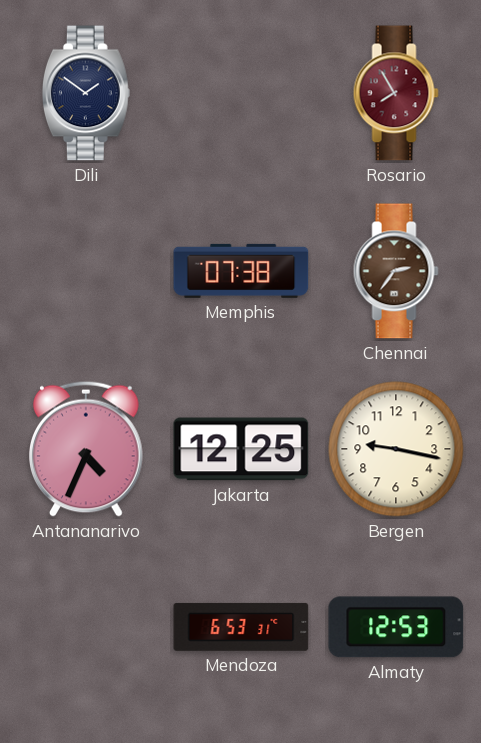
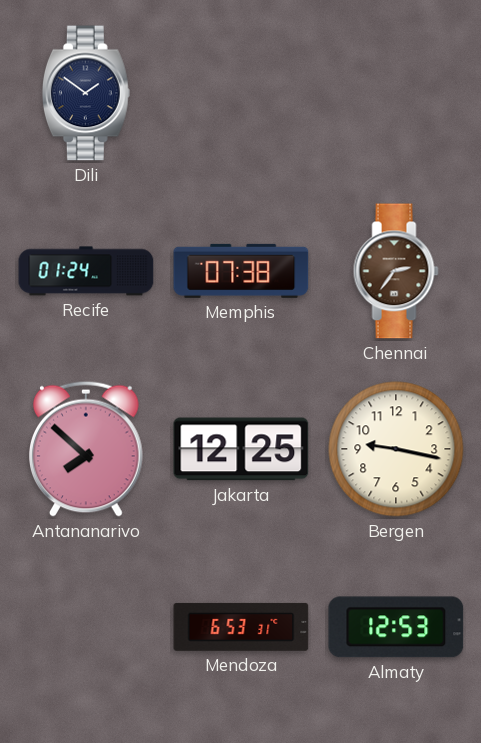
Rosario: 7:55 -> none
Recife: none -> 01:24
Antananarivo: 4:34 -> 7:52
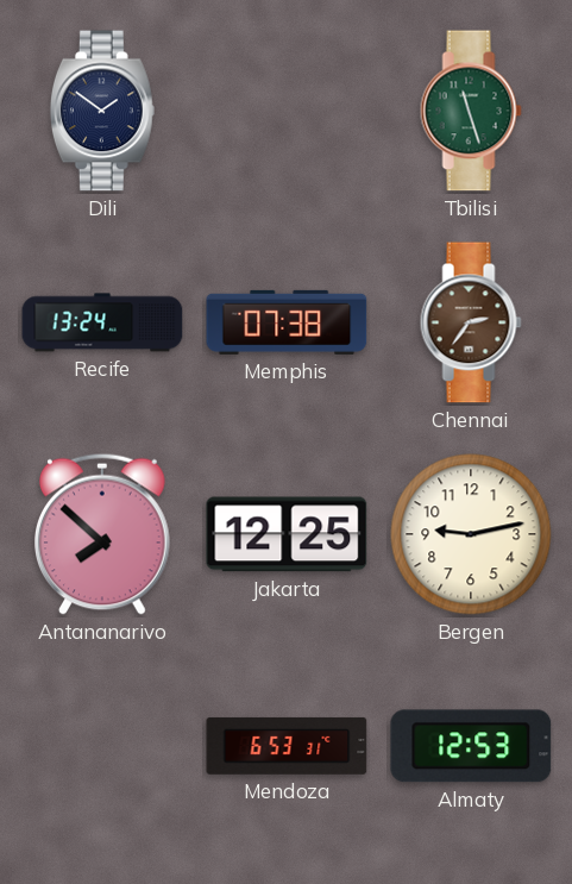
Tbilisi: none -> 11:27
Recife: 01:24 -> 13:24
Bergen: 9:17 -> 9:13
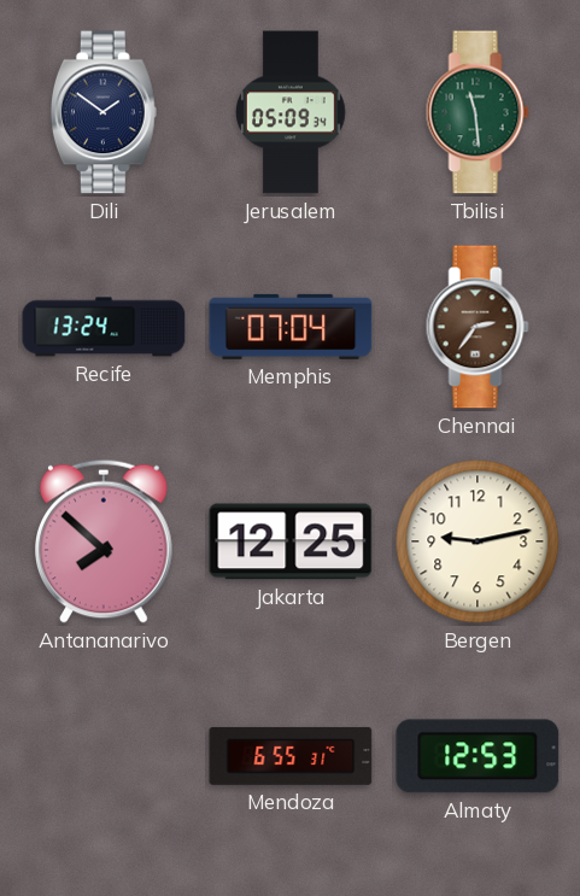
Jerusalem: none -> 05:09
Tbilisi: 11:27 -> 11:29
Memphis: 07:38 -> 07:04
Mendoza: 6:53 -> 6:55
